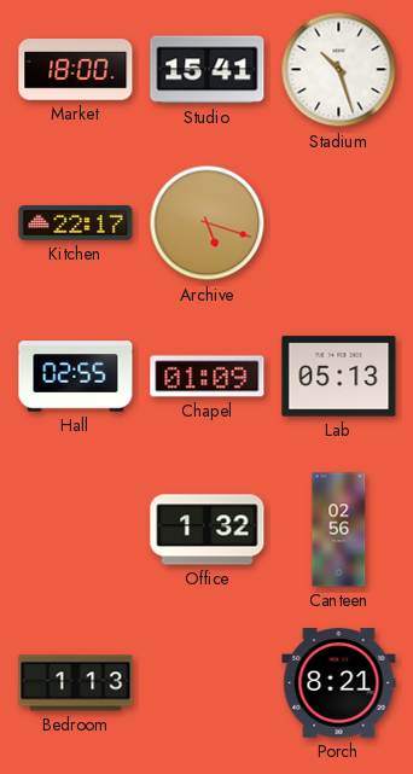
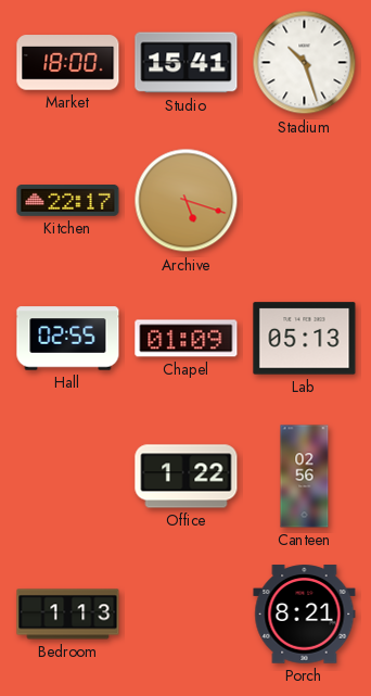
Office: 1:32 -> 1:22
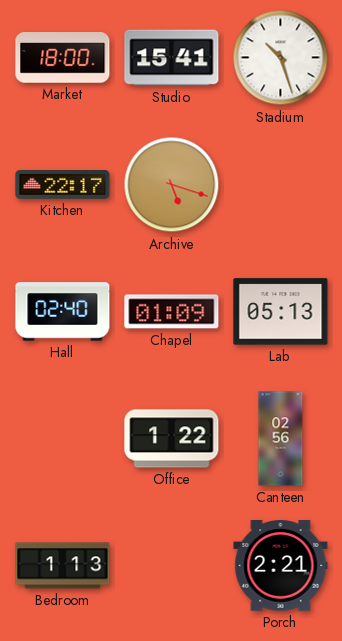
Hall: 02:55 -> 02:40
Porch: 8:21 -> 2:21
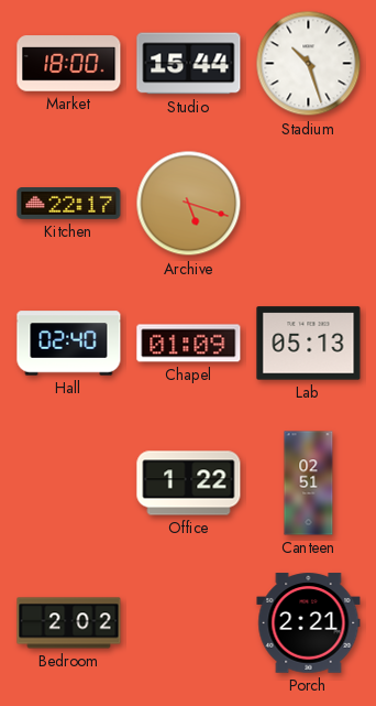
Studio: 15:41 -> 15:44
Canteen: 02:56 -> 02:51
Bedroom: 1:13 -> 2:02
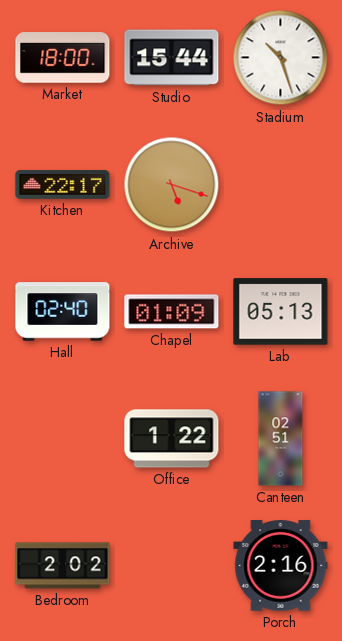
Porch: 2:21 -> 2:16
